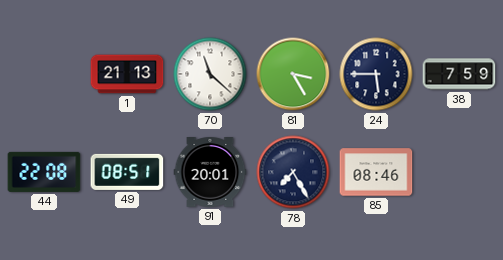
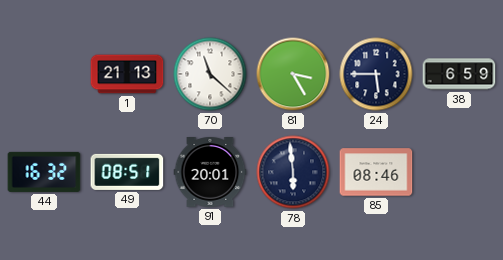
38: 7:59 -> 6:59
44: 22:08 -> 16:32
78: 7:25 -> 5:59
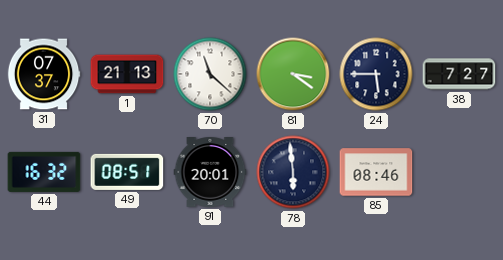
31: none -> 07:37
81: 3:25 -> 3:21
38: 6:59 -> 7:27
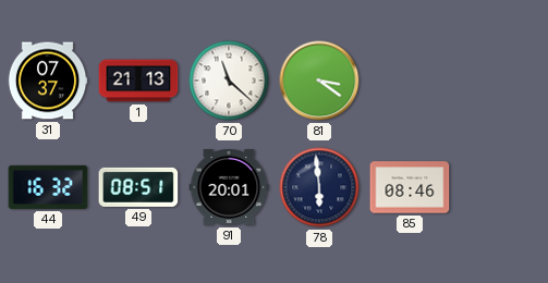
24: 5:45 -> none
38: 7:27 -> none
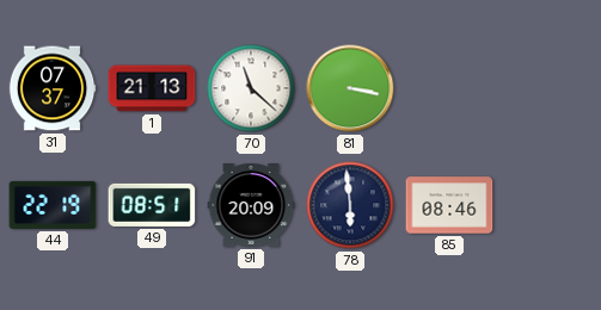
81: 3:21 -> 3:17
44: 16:32 -> 22:19
91: 20:01 -> 20:09
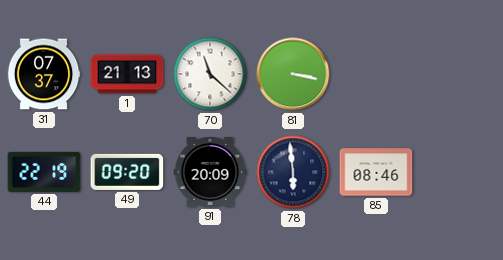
49: 08:51 -> 09:20
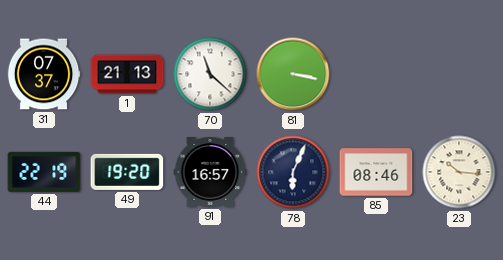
49: 09:20 -> 19:20
91: 20:09 -> 16:57
78: 5:59 -> 6:04
23: none -> 10:16
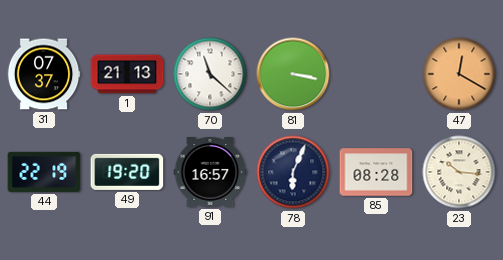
47: none -> 12:20
85: 08:46 -> 08:28
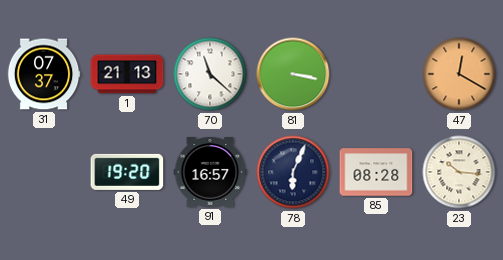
44: 22:19 -> none
